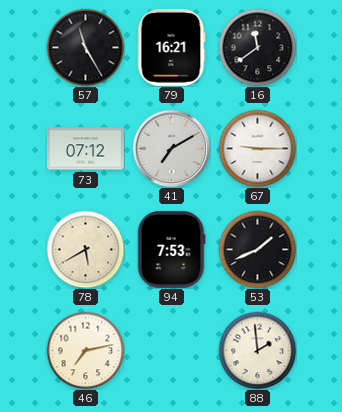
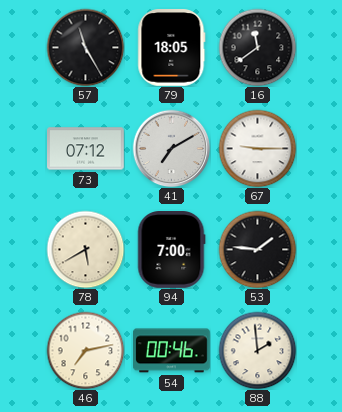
79: 16:21 -> 18:05
94: 7:53 -> 7:00
53: 1:41 -> 1:46
54: none -> 00:46
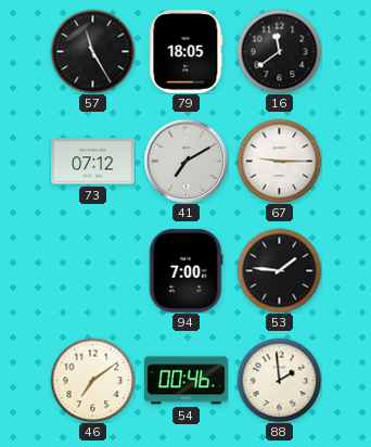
78: 5:40 -> none
46: 7:13 -> 7:09
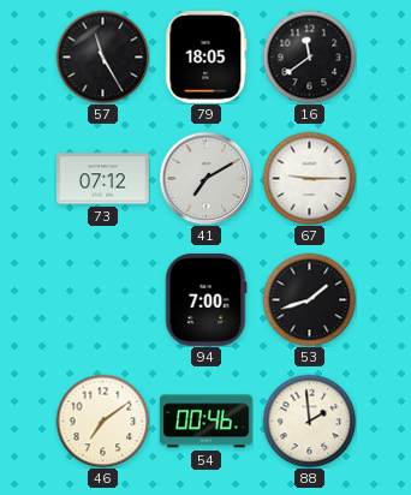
53: 1:46 -> 1:42
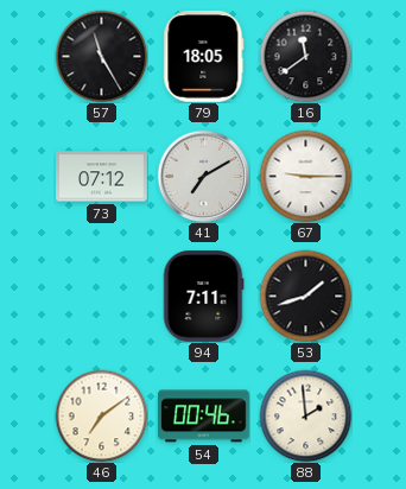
94: 7:00 -> 7:11
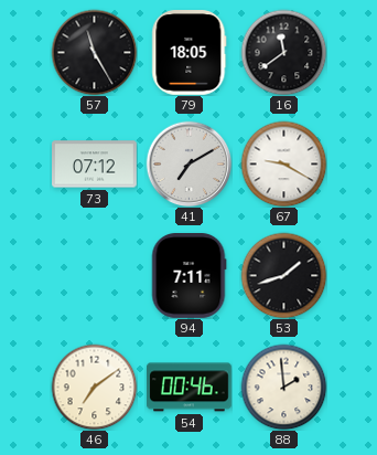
67: 9:15 -> 9:20
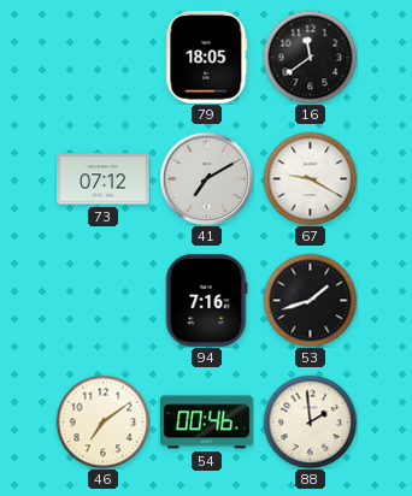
57: 11:25 -> none
94: 7:11 -> 7:16
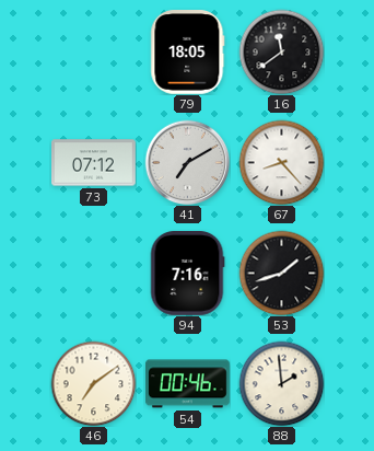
67: 9:20 -> 8:23
